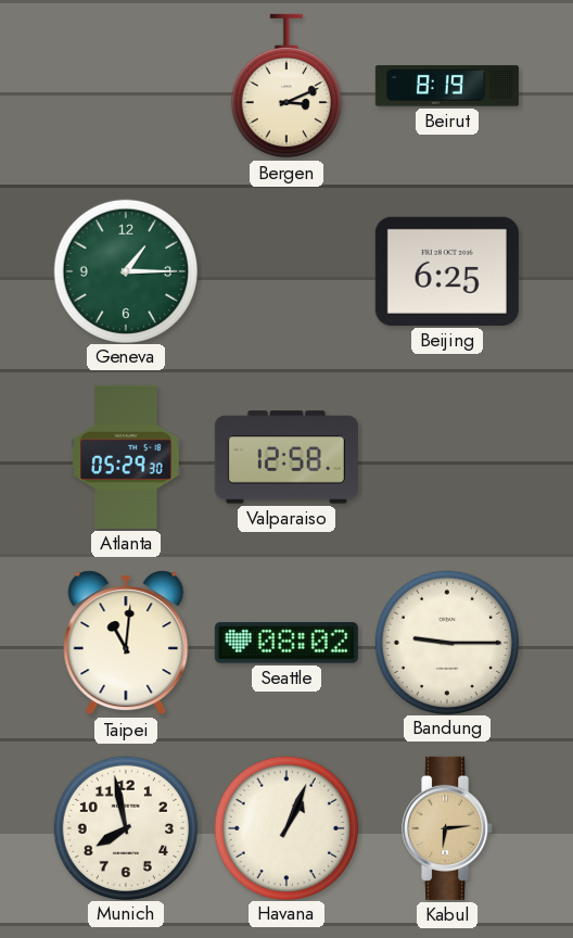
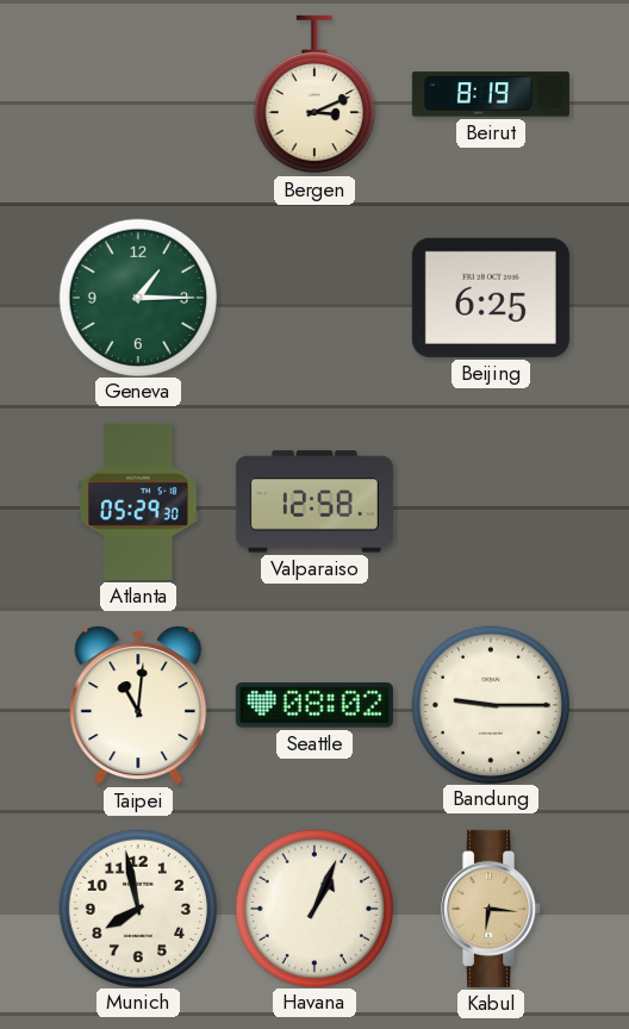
Kabul: 6:14 -> 6:16
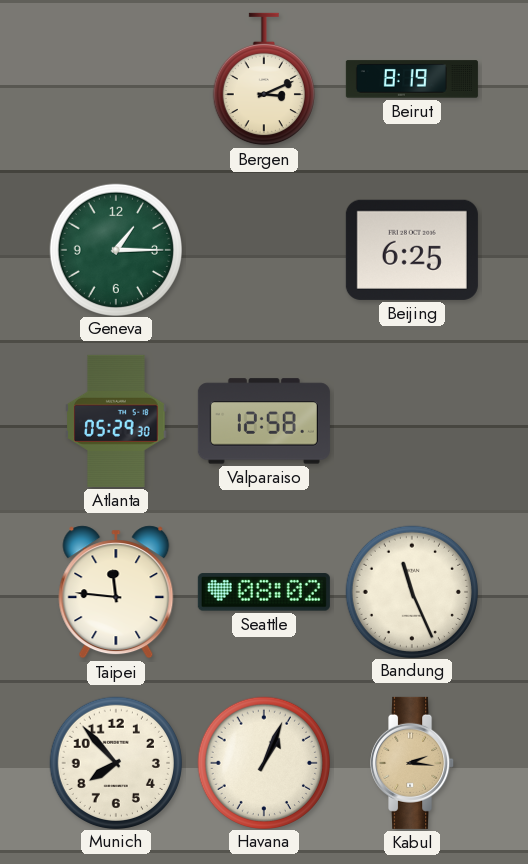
Taipei: 11:01 -> 11:46
Bandung: 9:15 -> 11:26
Munich: 7:58 -> 7:53
Kabul: 6:16 -> 2:16
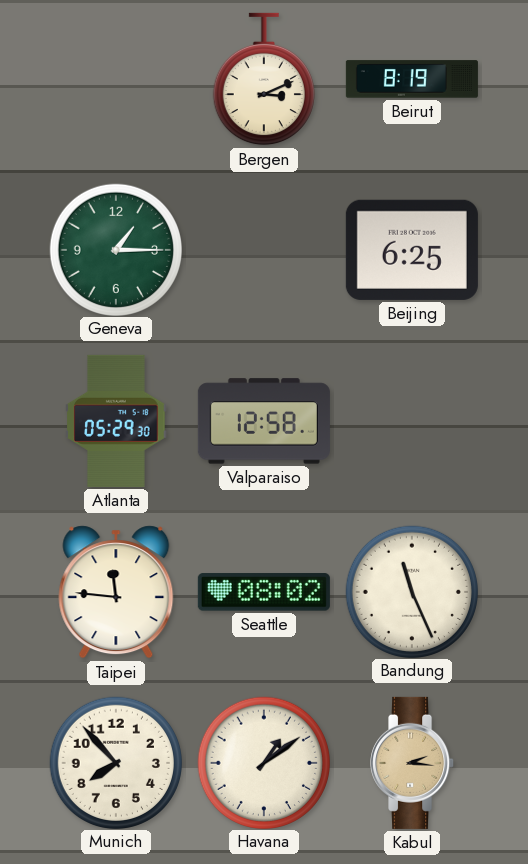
Havana: 1:04 -> 1:09
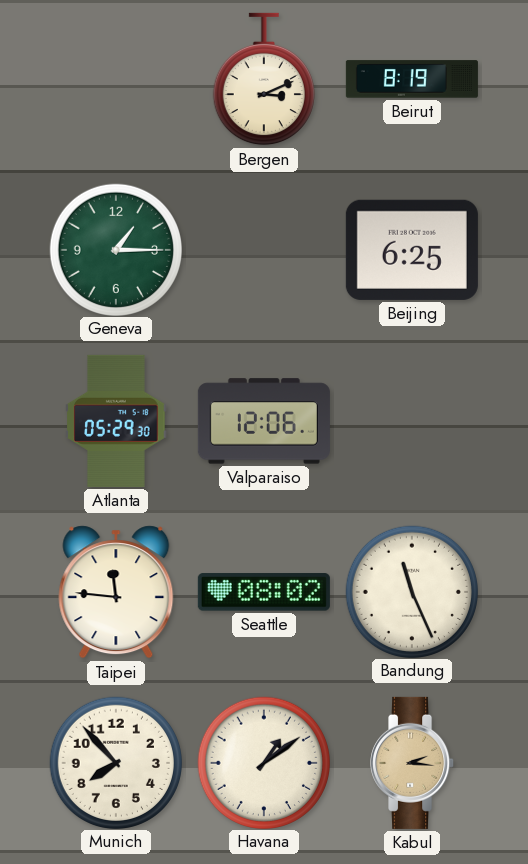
Valparaiso: 12:58 -> 12:06
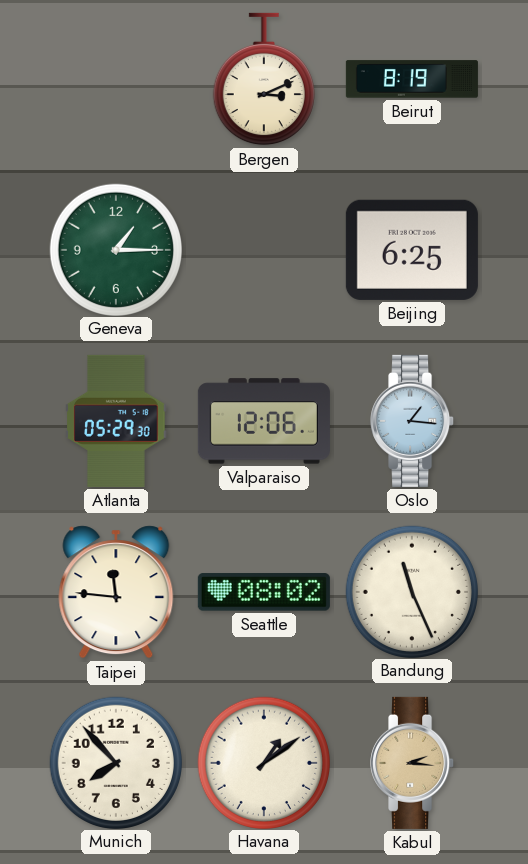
Oslo: none -> 1:16
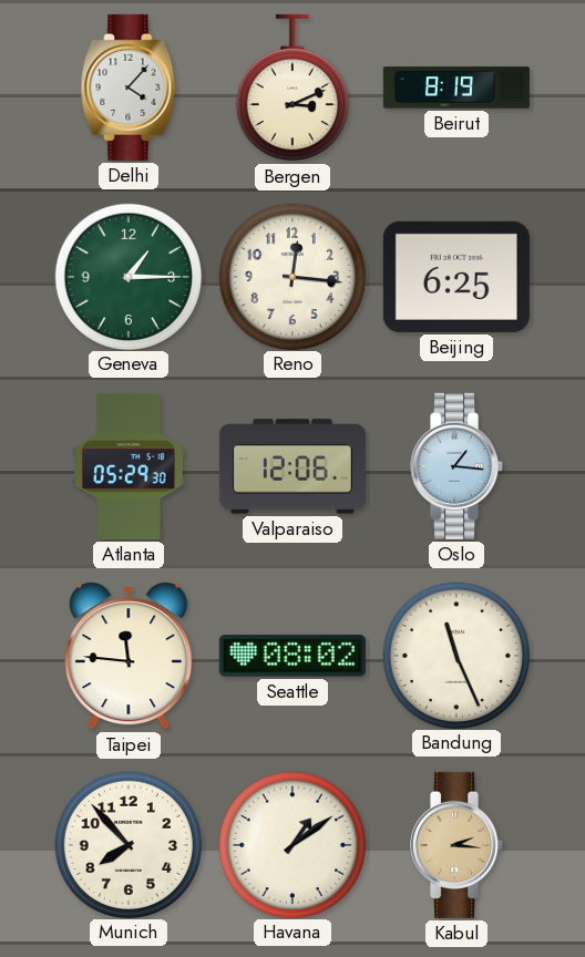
Delhi: none -> 4:07
Reno: none -> 12:16
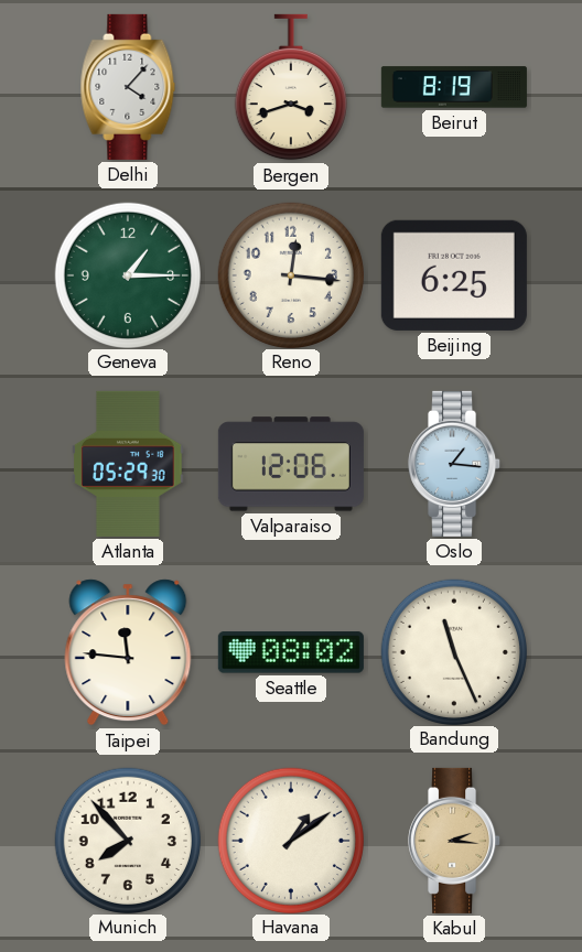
Bergen: 3:11 -> 3:42
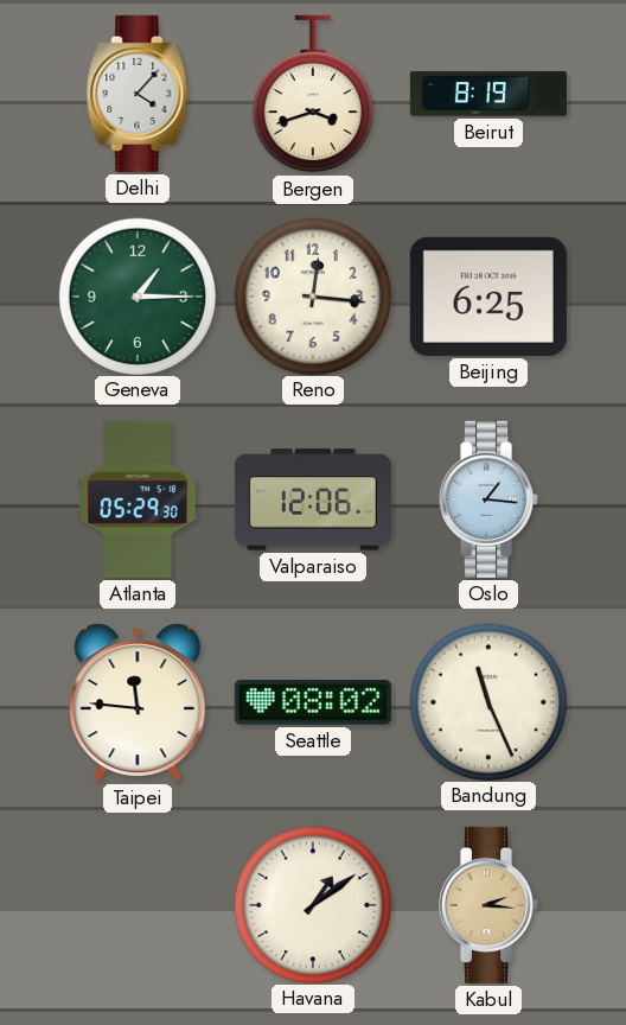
Munich: 7:53 -> none
